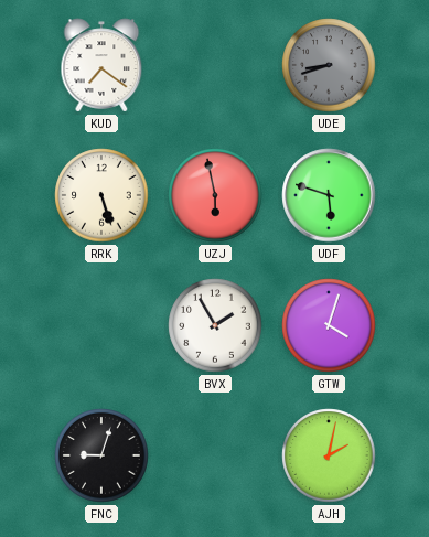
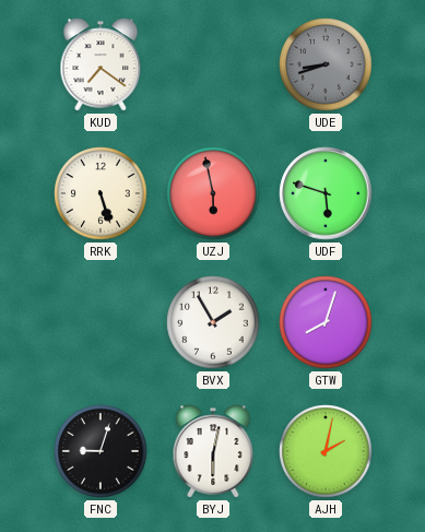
GTW: 4:03 -> 8:03
BYJ: none -> 6:02
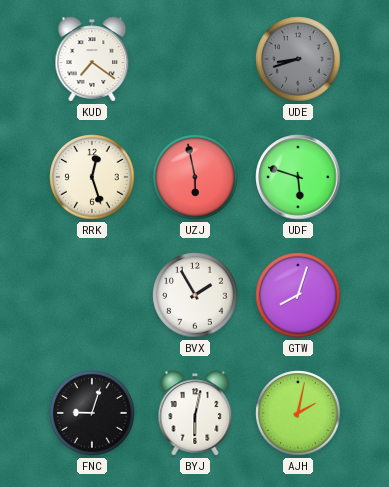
RRK: 5:27 -> 12:27
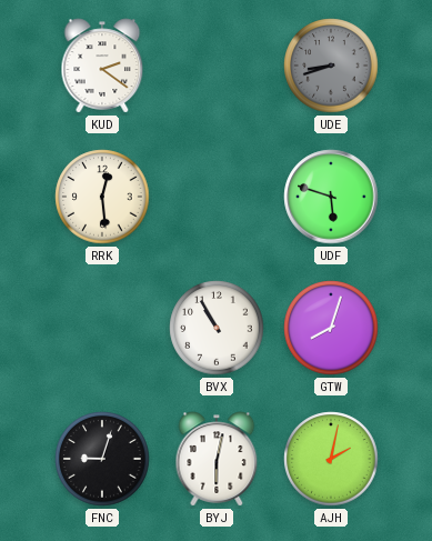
KUD: 7:21 -> 2:21
RRK: 12:27 -> 12:29
UZJ: 5:58 -> none
BVX: 1:55 -> 10:55
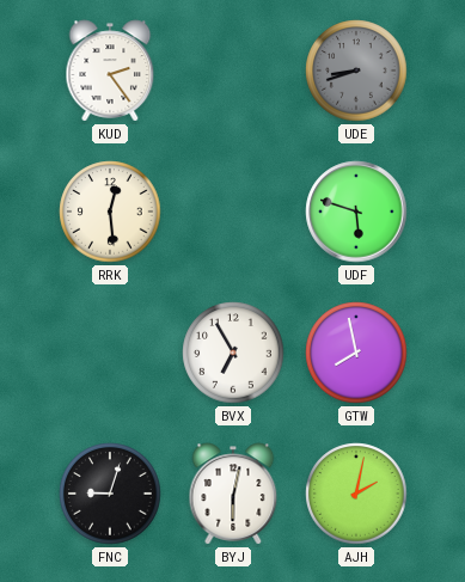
KUD: 2:21 -> 2:24
BVX: 10:55 -> 6:55
GTW: 8:03 -> 7:58
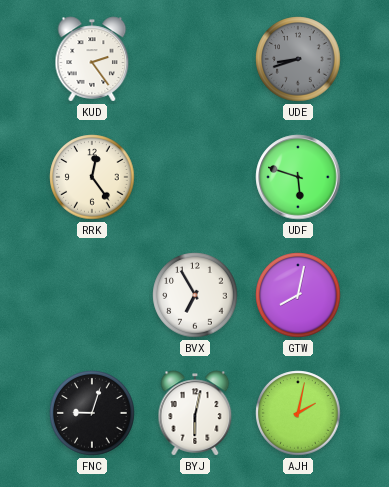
RRK: 12:29 -> 12:24
GTW: 7:58 -> 8:02
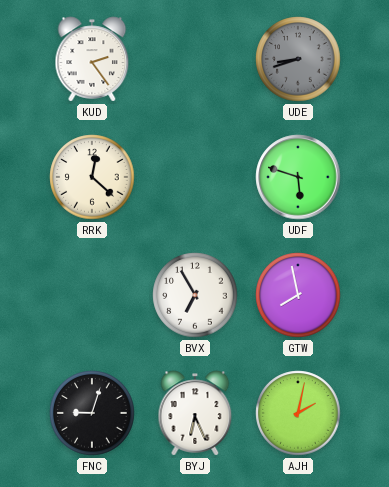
RRK: 12:24 -> 12:22
GTW: 8:02 -> 7:58
BYJ: 6:02 -> 6:26
